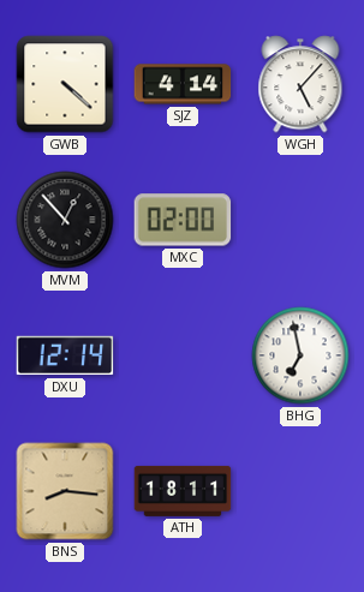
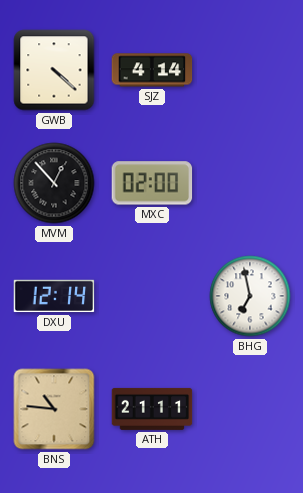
WGH: 5:07 -> none
BNS: 8:16 -> 10:46
ATH: 18:11 -> 21:11
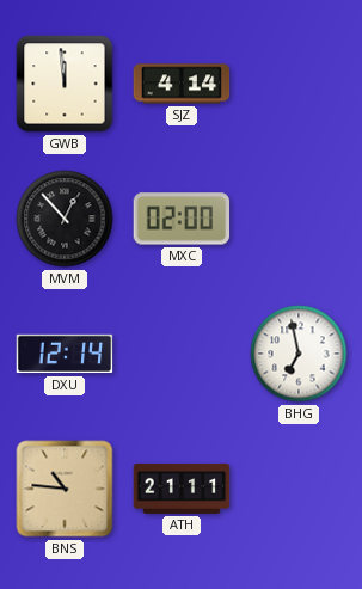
GWB: 4:22 -> 11:59
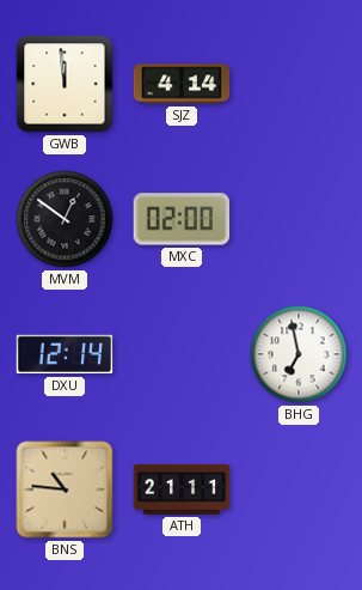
MVM: 12:53 -> 12:51
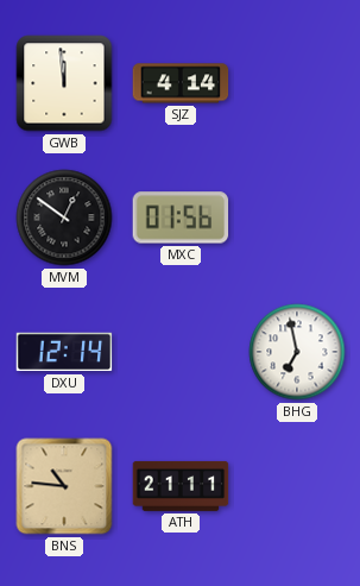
MXC: 02:00 -> 01:56
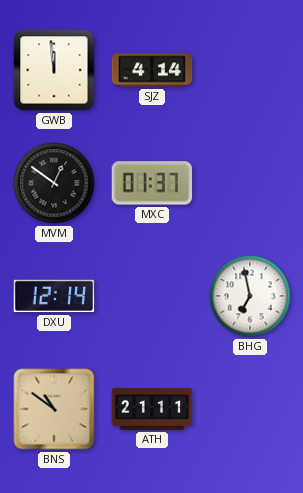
MXC: 01:56 -> 01:37
BNS: 10:46 -> 10:51
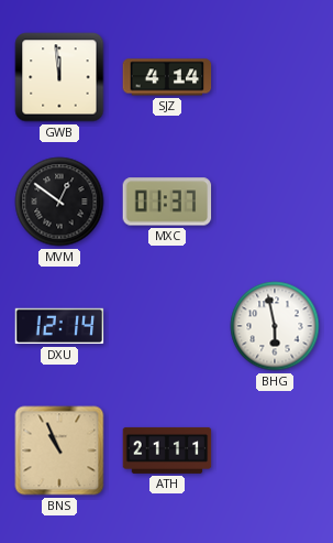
BHG: 6:58 -> 5:58
BNS: 10:51 -> 10:56
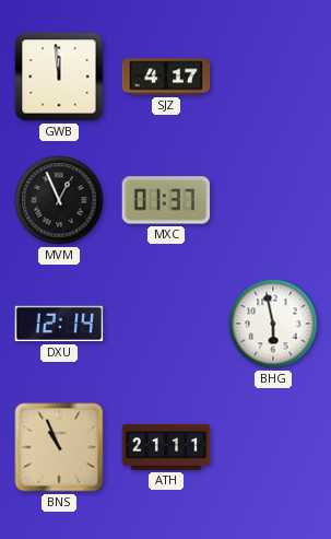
SJZ: 4:14 -> 4:17
MVM: 12:51 -> 12:56
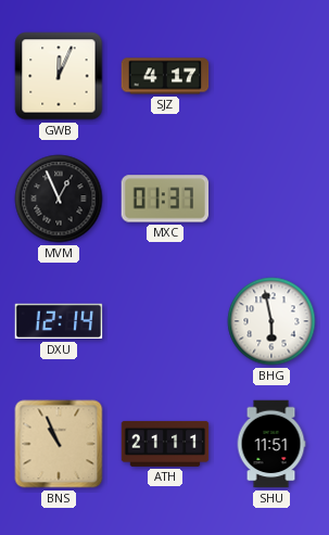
GWB: 11:59 -> 12:04
SHU: none -> 11:51
